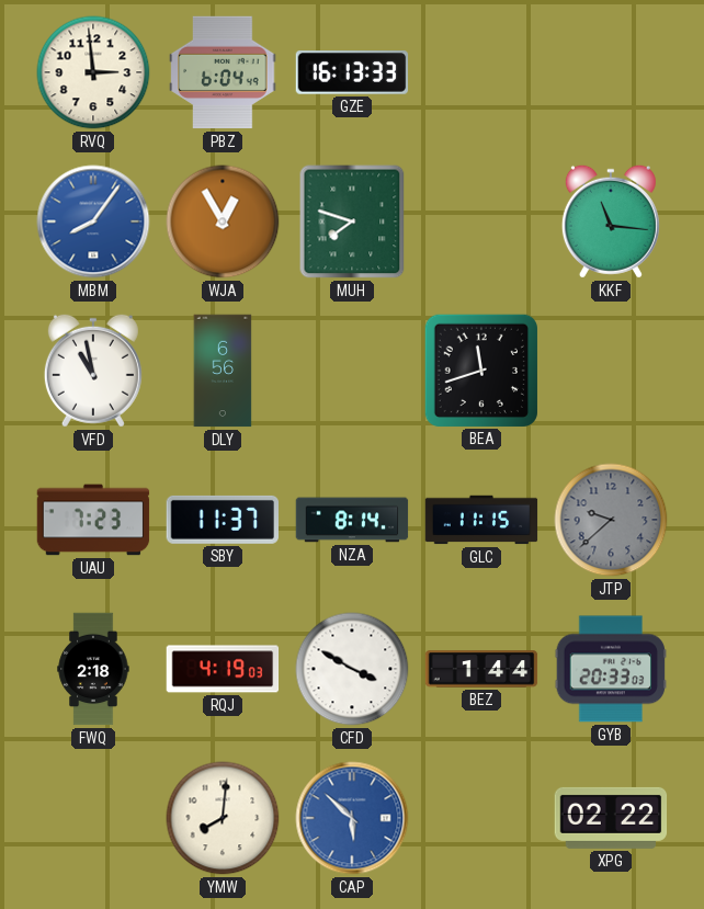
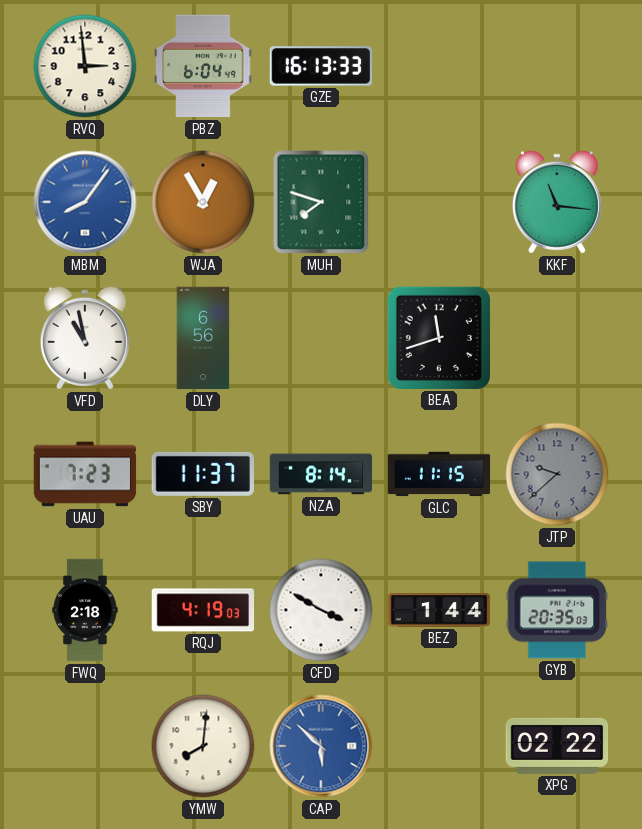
GYB: 20:33 -> 20:35
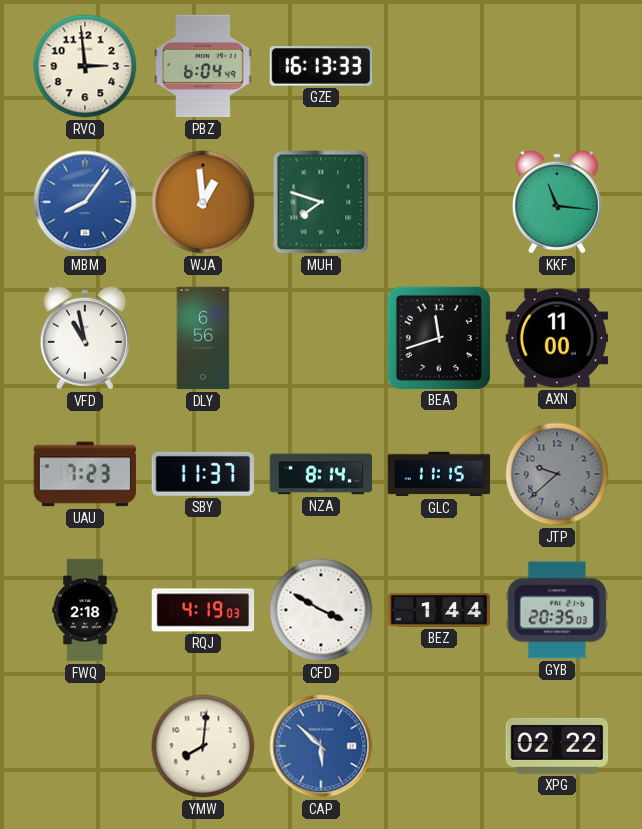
WJA: 12:55 -> 12:59
AXN: none -> 11:00
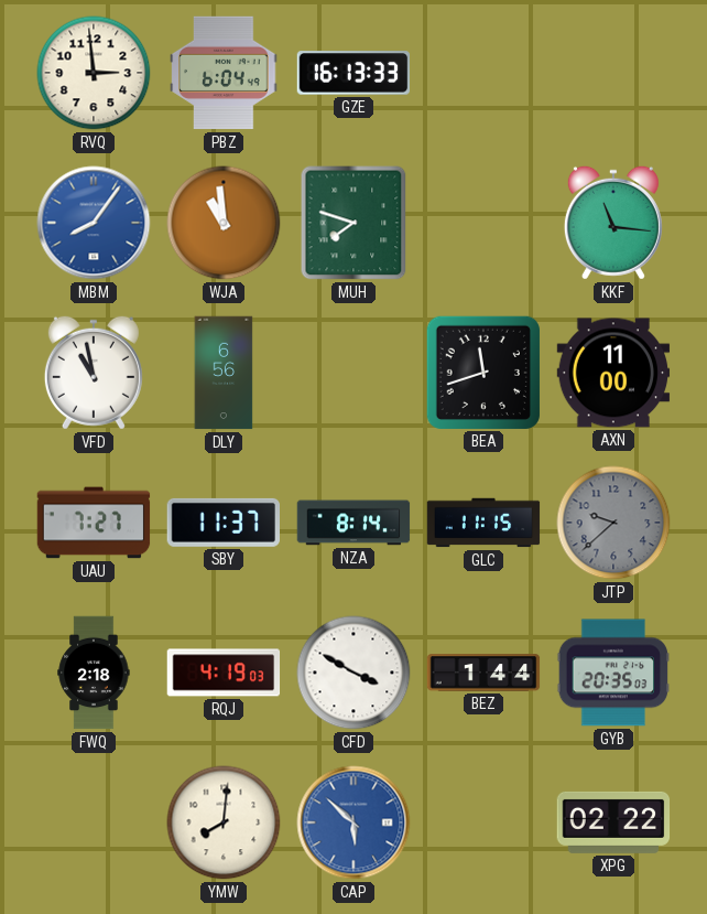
WJA: 12:59 -> 10:59
UAU: 7:23 -> 7:27
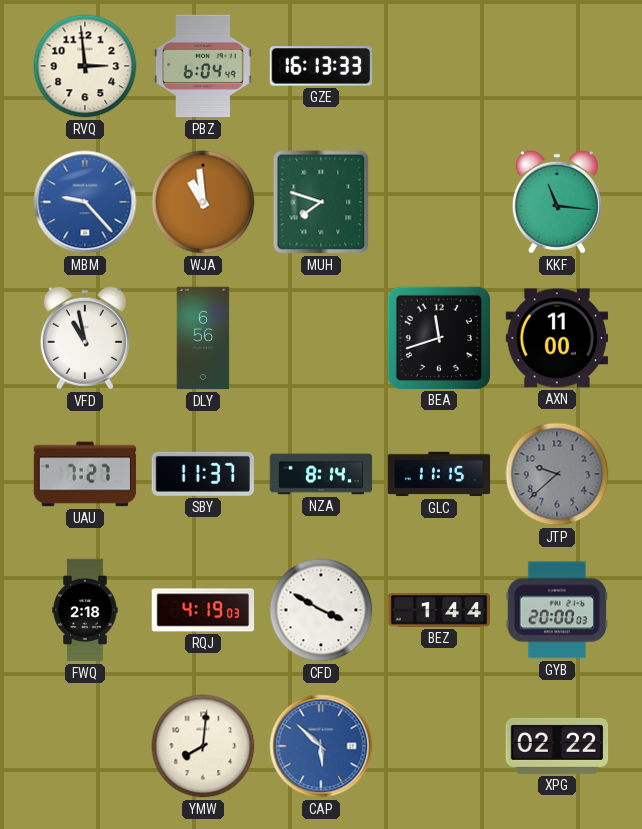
MBM: 8:06 -> 9:23
GYB: 20:35 -> 20:00
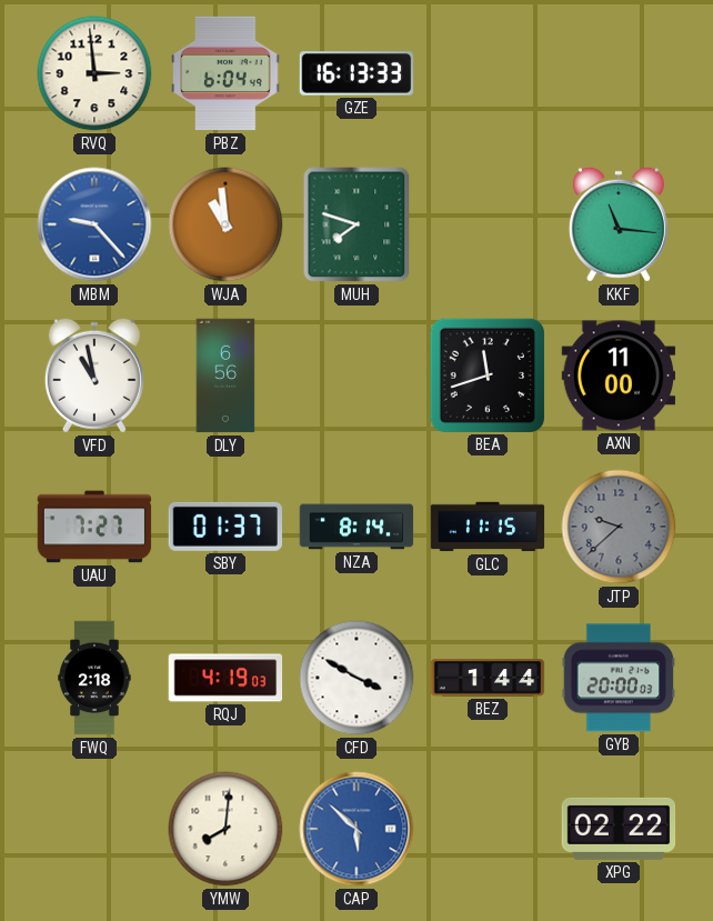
SBY: 11:37 -> 01:37
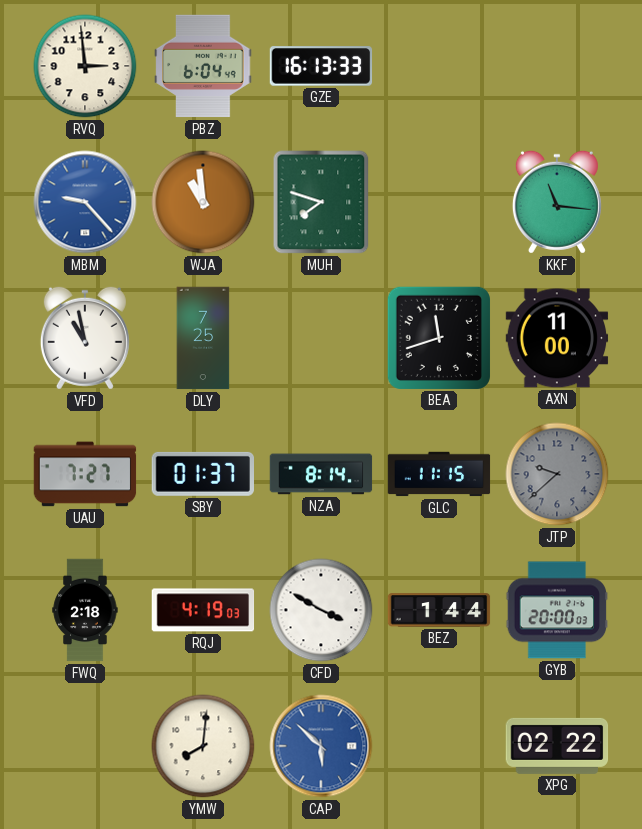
DLY: 6:56 -> 7:25
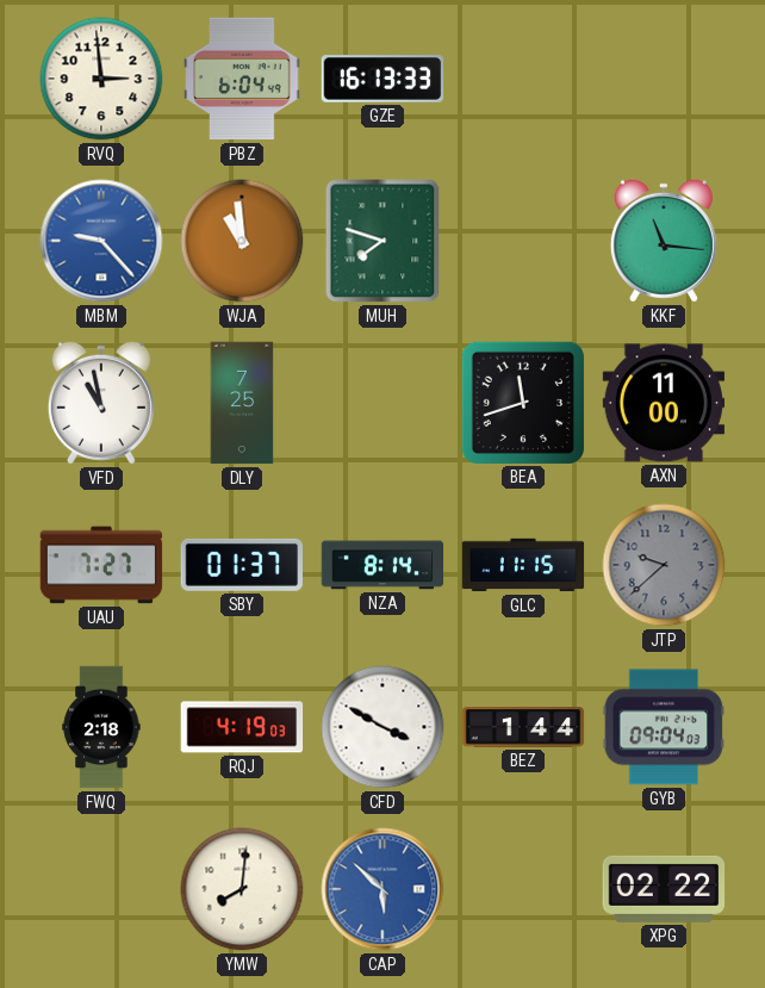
GYB: 20:00 -> 09:04
